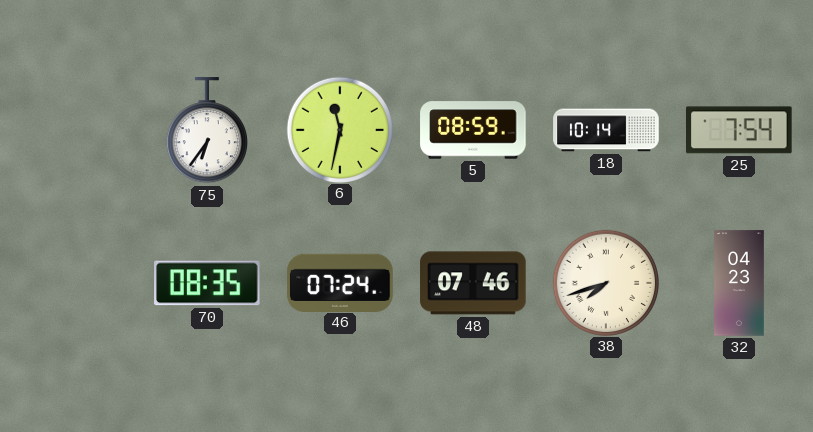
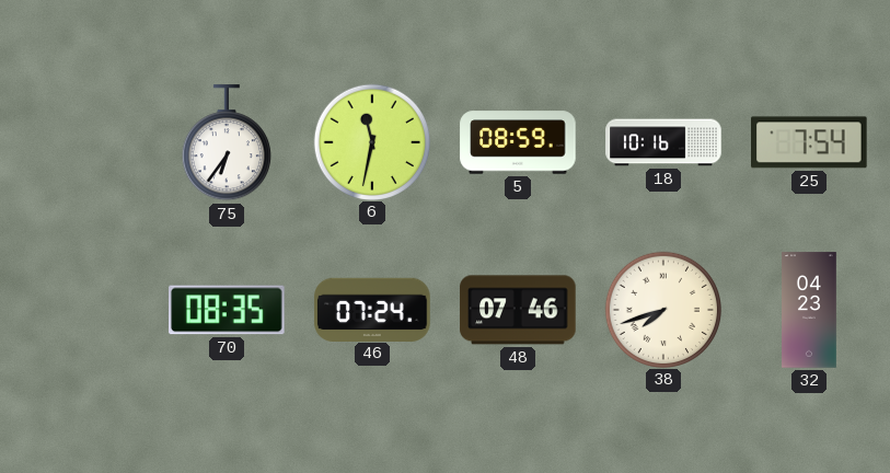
18: 10:14 -> 10:16
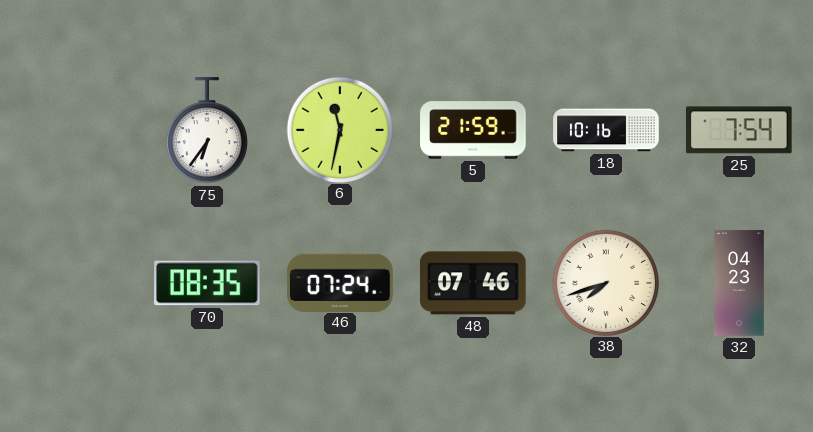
5: 08:59 -> 21:59
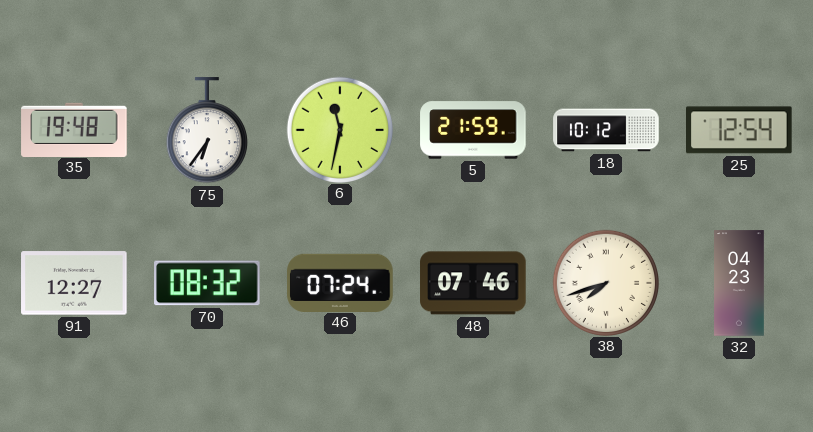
35: none -> 19:48
18: 10:16 -> 10:12
25: 7:54 -> 12:54
91: none -> 12:27
70: 08:35 -> 08:32
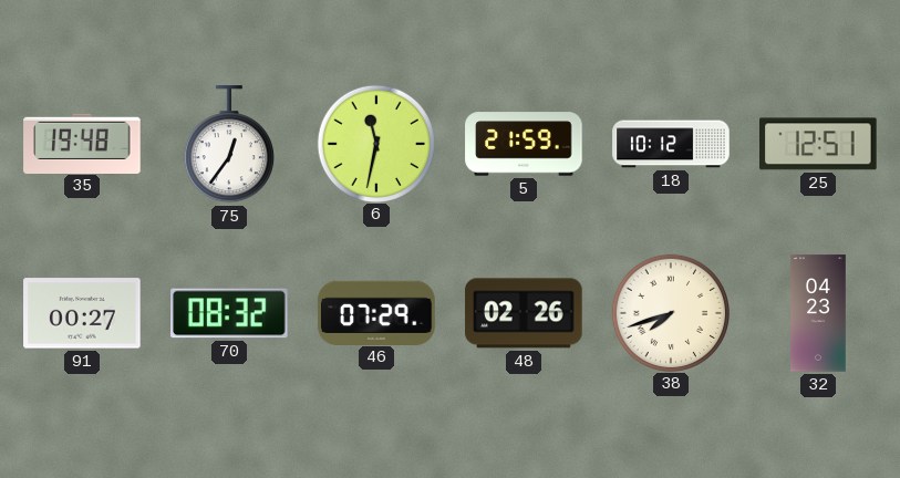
75: 6:36 -> 12:36
25: 12:54 -> 12:51
91: 12:27 -> 00:27
46: 07:24 -> 07:29
48: 07:46 -> 02:26
